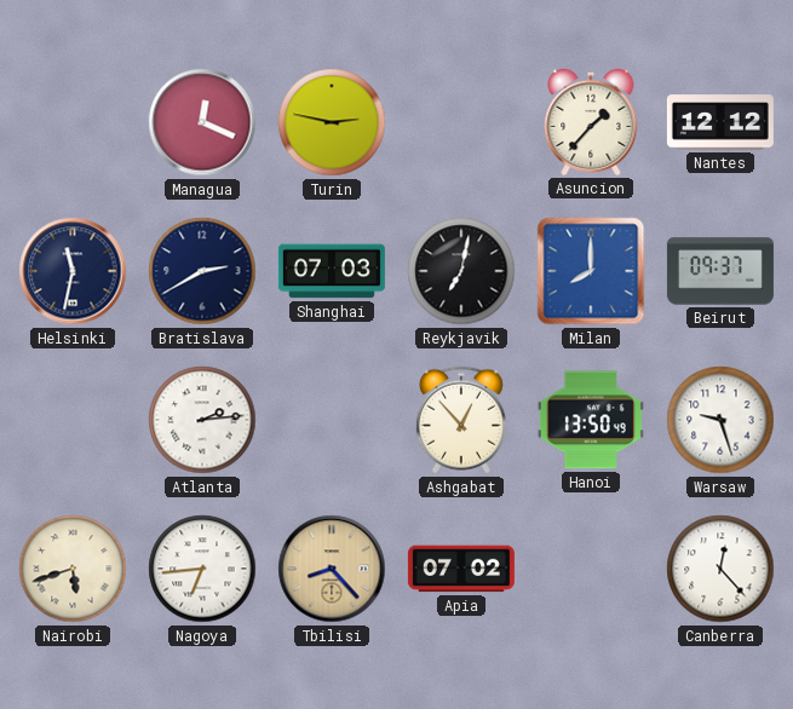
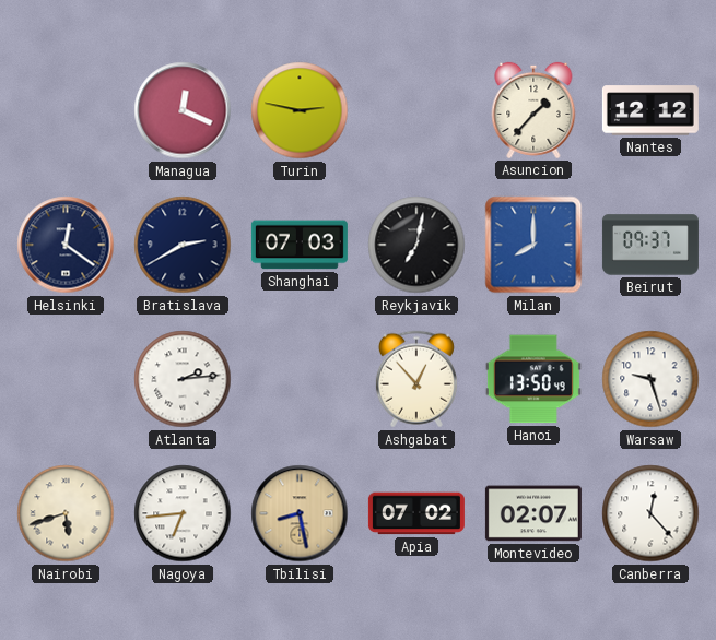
Helsinki: 11:32 -> 12:21
Tbilisi: 8:23 -> 8:28
Montevideo: none -> 02:07
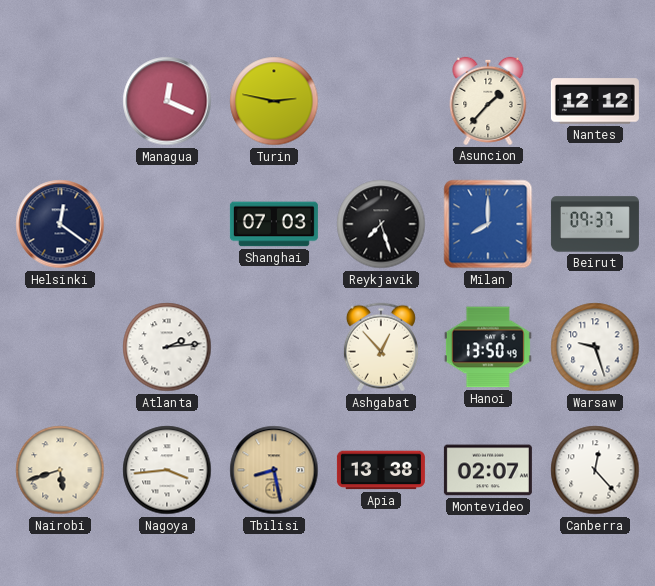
Bratislava: 2:40 -> none
Reykjavik: 7:02 -> 7:27
Nagoya: 6:44 -> 3:44
Apia: 07:02 -> 13:38
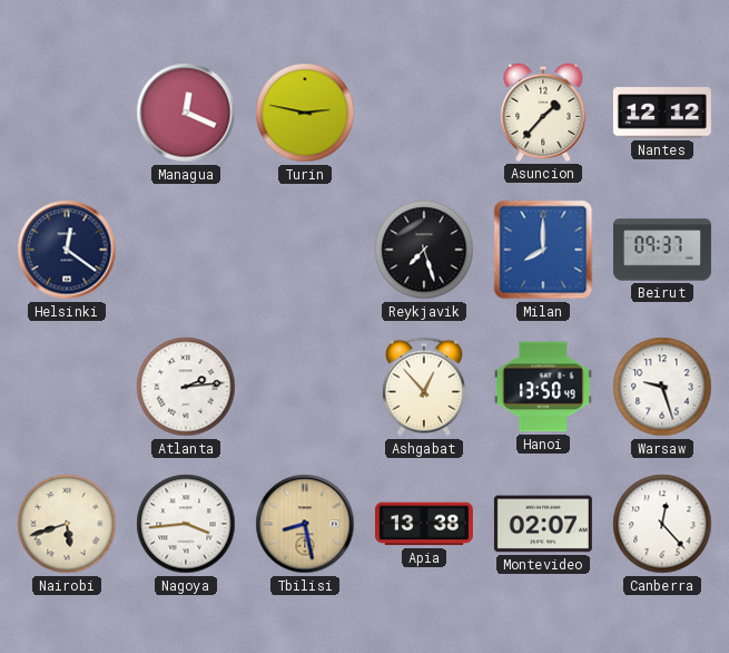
Shanghai: 07:03 -> none
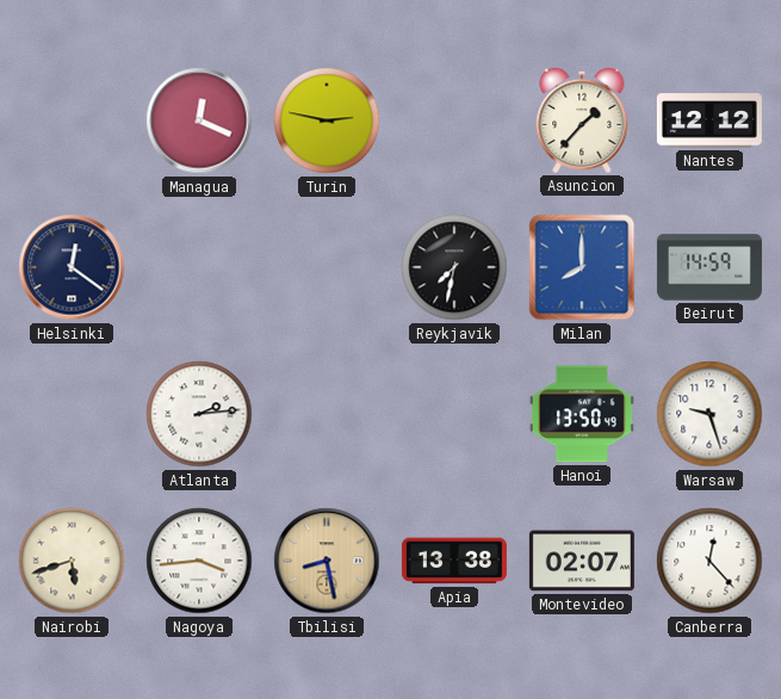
Reykjavik: 7:27 -> 7:32
Beirut: 09:37 -> 14:59
Ashgabat: 12:53 -> none
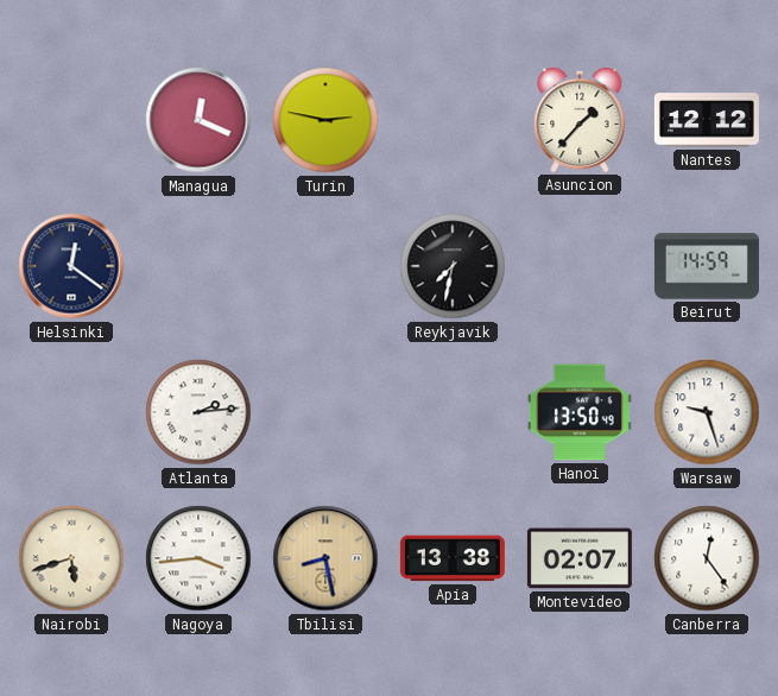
Milan: 8:00 -> none
Canberra: 12:23 -> 12:24
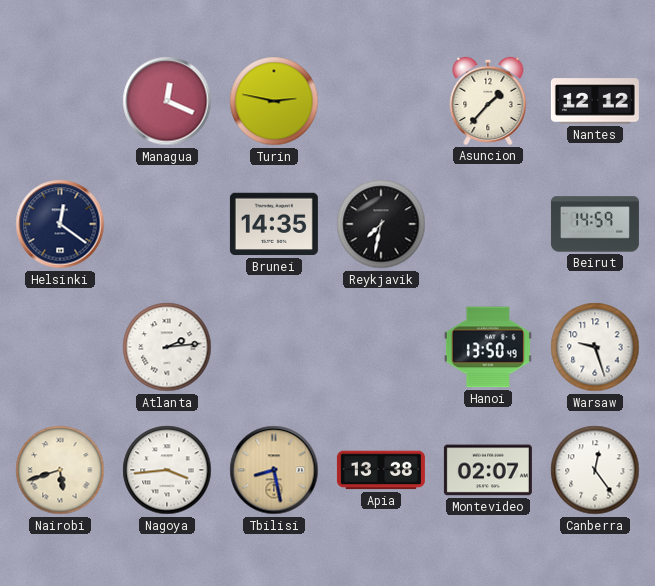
Brunei: none -> 14:35
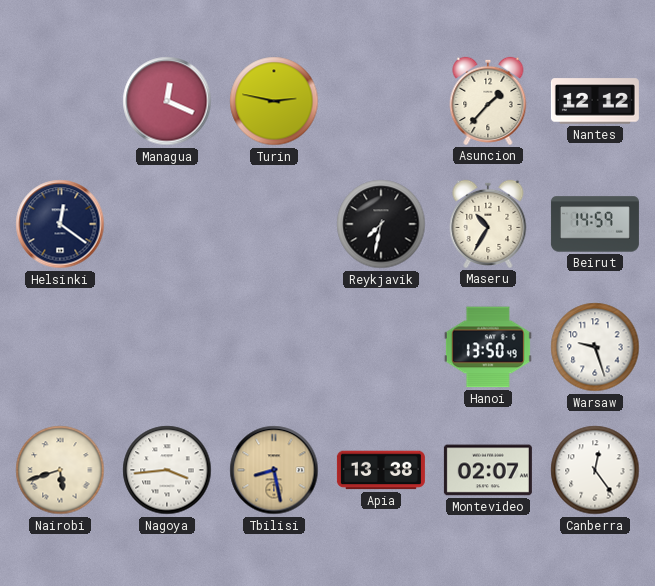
Brunei: 14:35 -> none
Maseru: none -> 10:35
Atlanta: 2:14 -> none
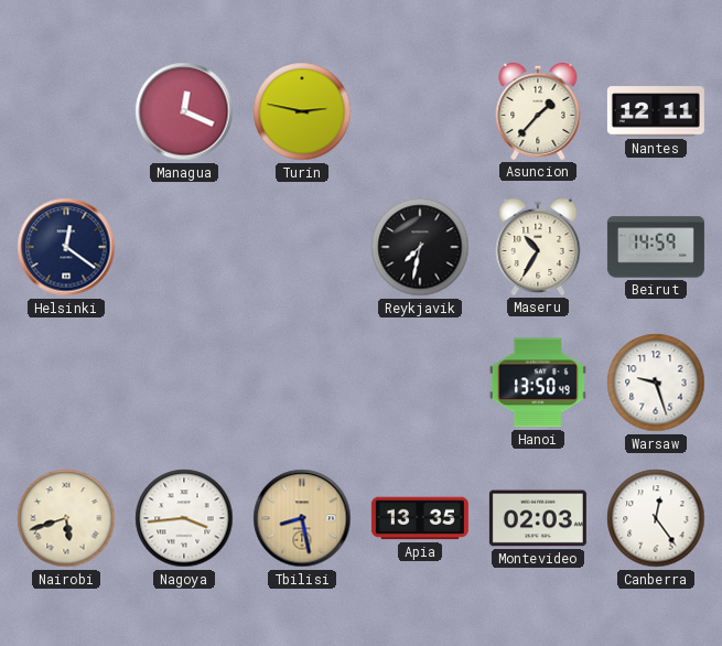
Nantes: 12:12 -> 12:11
Apia: 13:38 -> 13:35
Montevideo: 02:07 -> 02:03
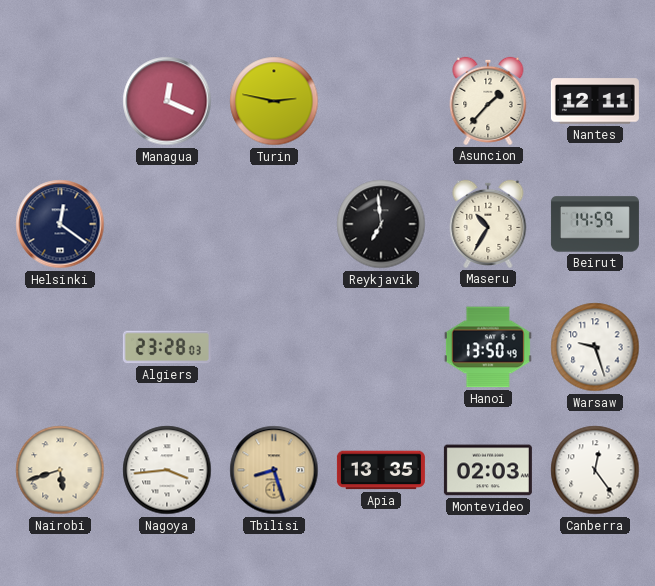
Reykjavik: 7:32 -> 6:59
Algiers: none -> 23:28
Tbilisi: 8:28 -> 8:27
